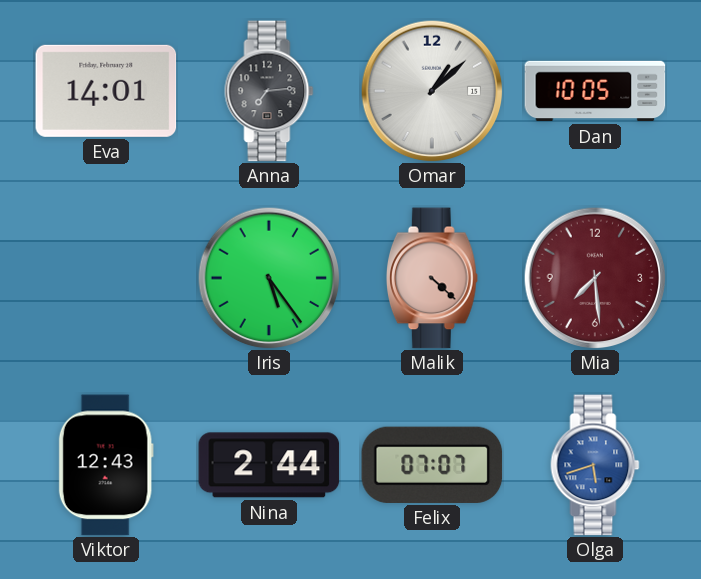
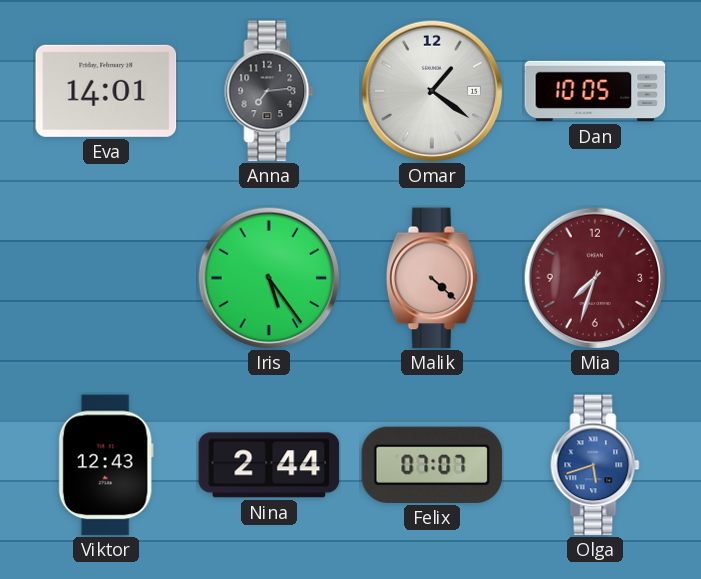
Omar: 1:08 -> 1:21
Mia: 7:29 -> 7:33
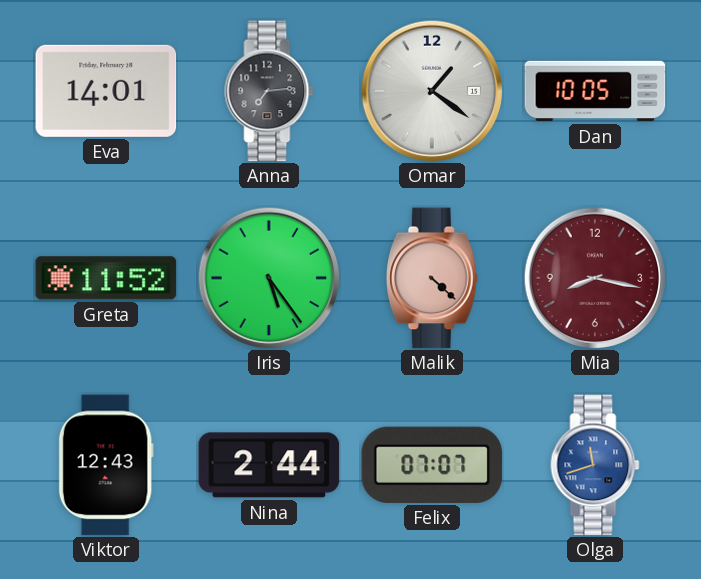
Greta: none -> 11:52
Mia: 7:33 -> 8:17
Olga: 5:42 -> 11:42
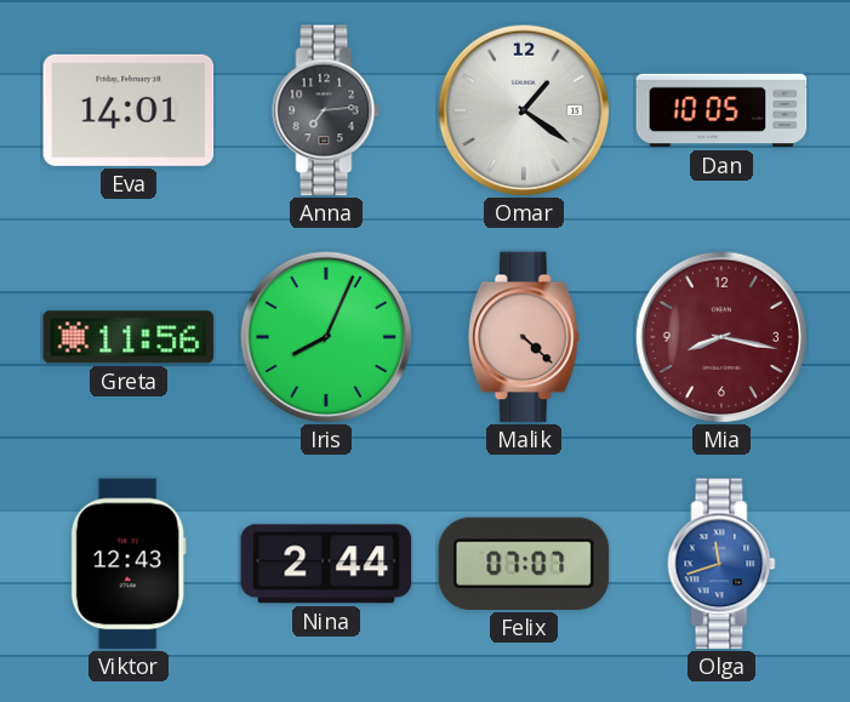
Greta: 11:52 -> 11:56
Iris: 5:24 -> 8:04
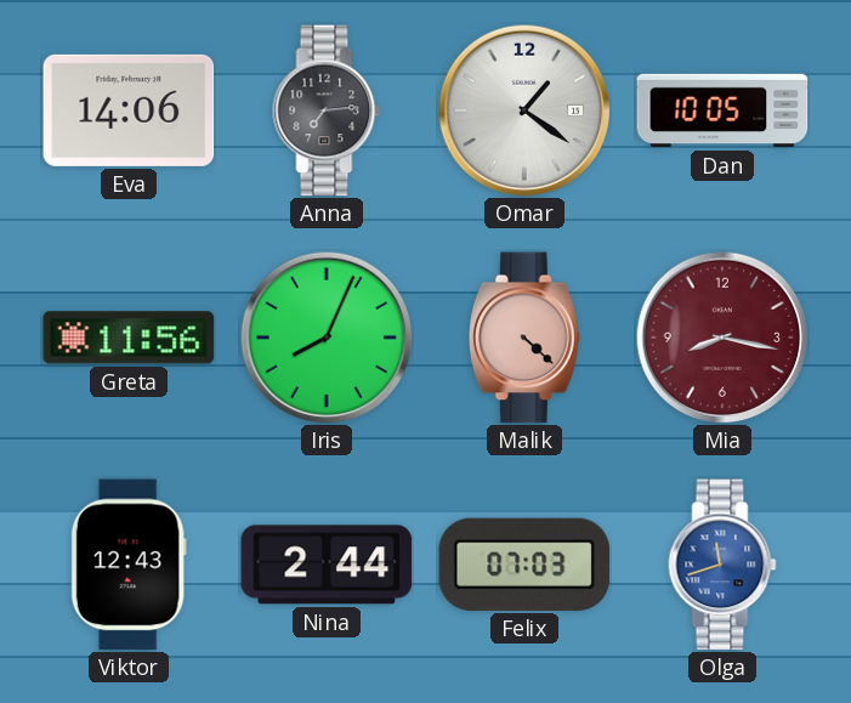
Eva: 14:01 -> 14:06
Felix: 07:07 -> 07:03
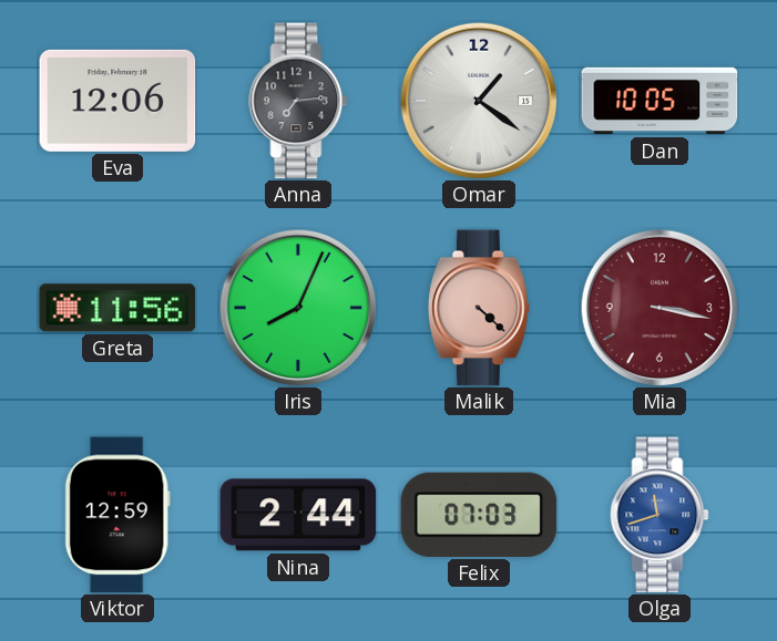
Eva: 14:06 -> 12:06
Mia: 8:17 -> 3:17
Viktor: 12:43 -> 12:59
